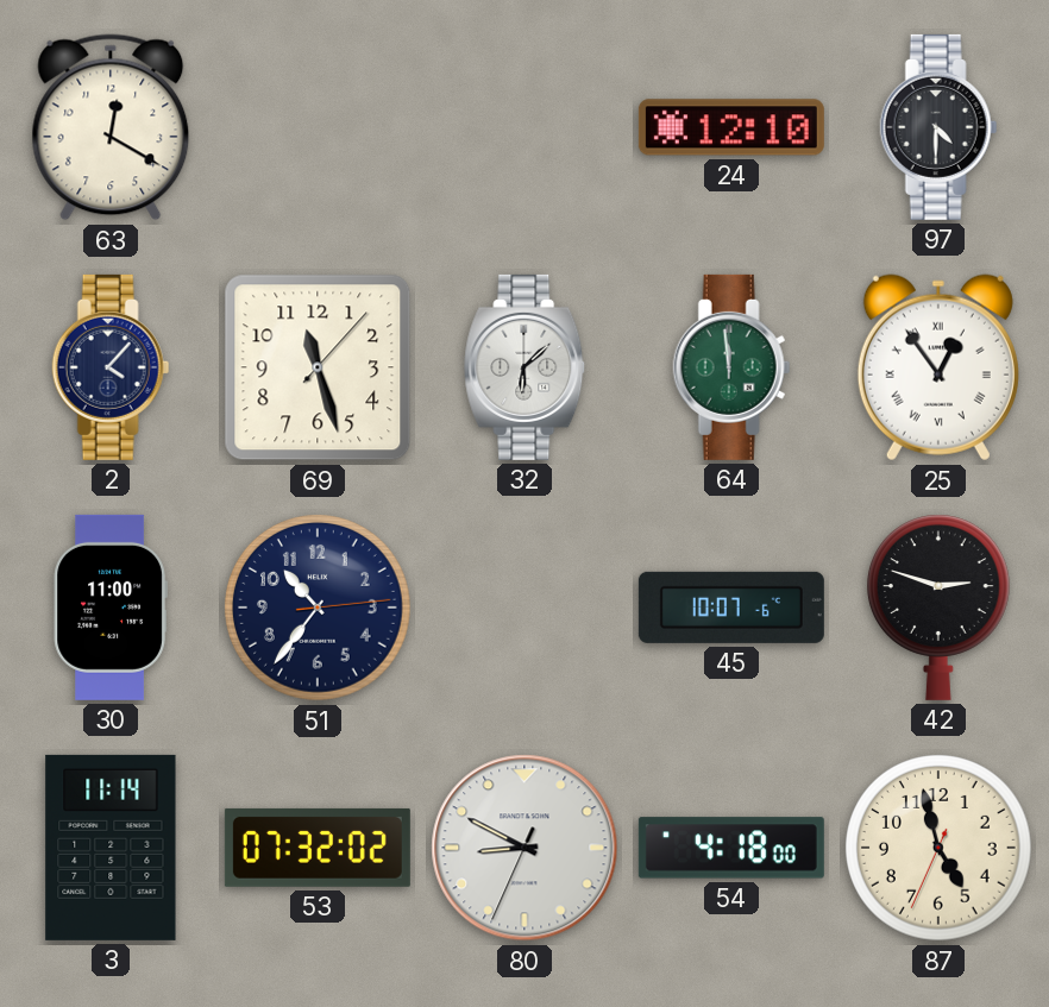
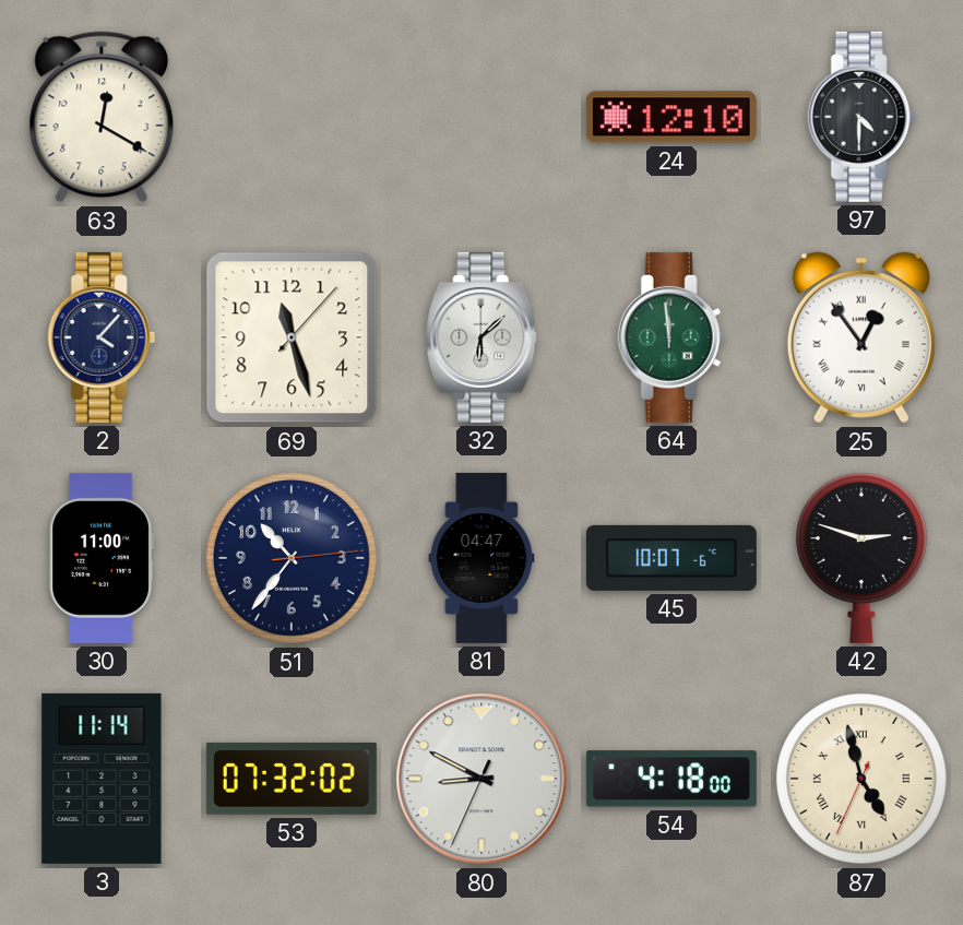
81: none -> 04:47
87 numerals: Arabic -> Roman
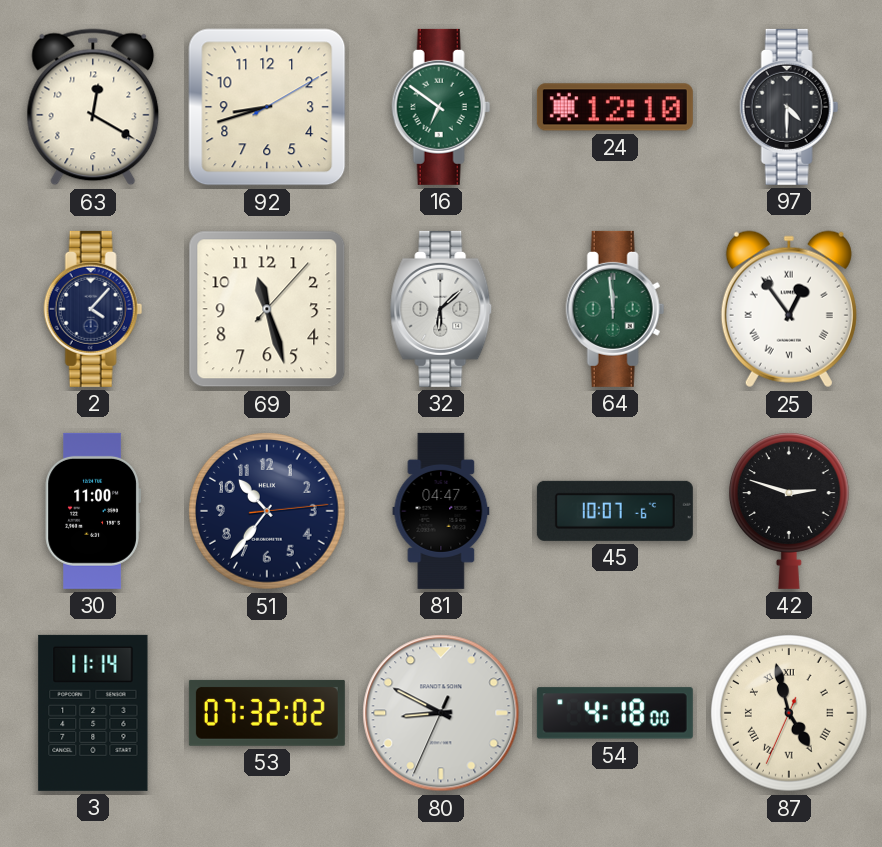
92: none -> 8:42
16: none -> 6:51
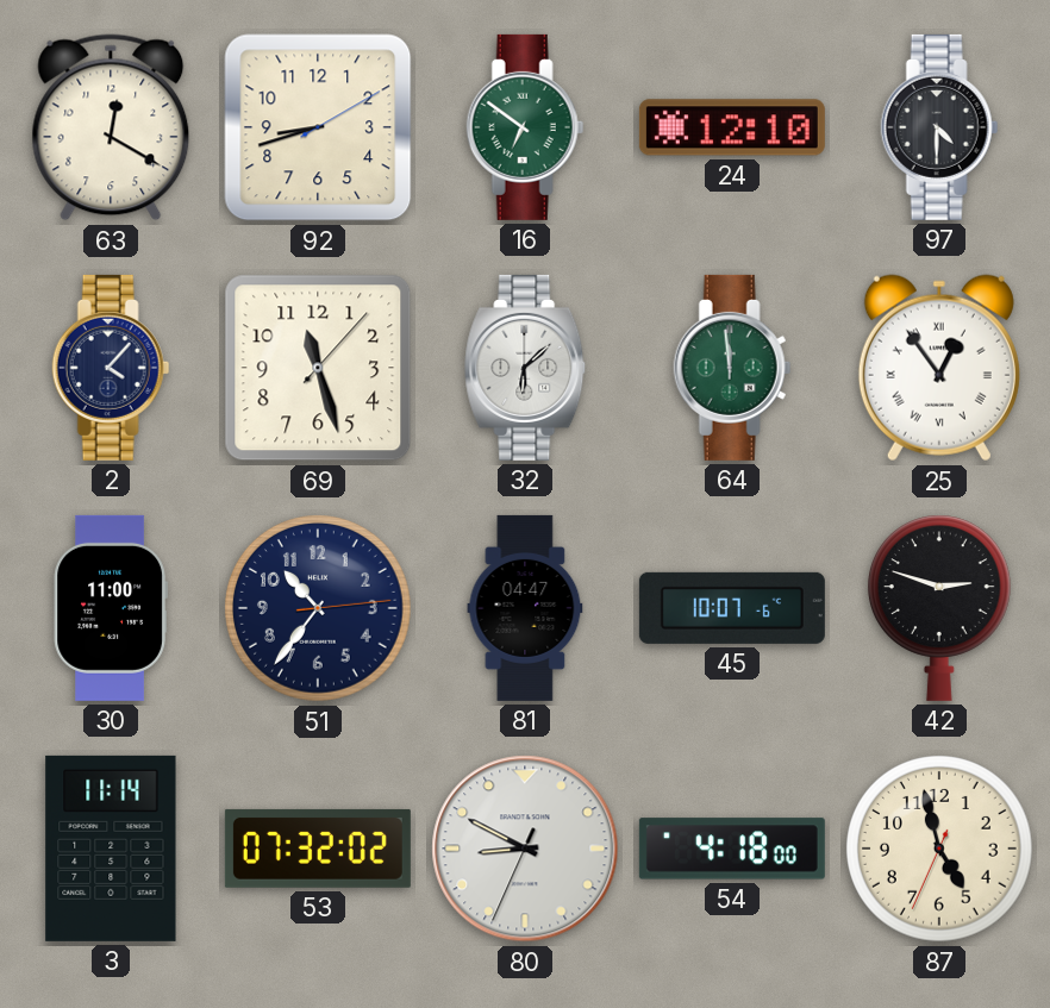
87 numerals: Roman -> Arabic
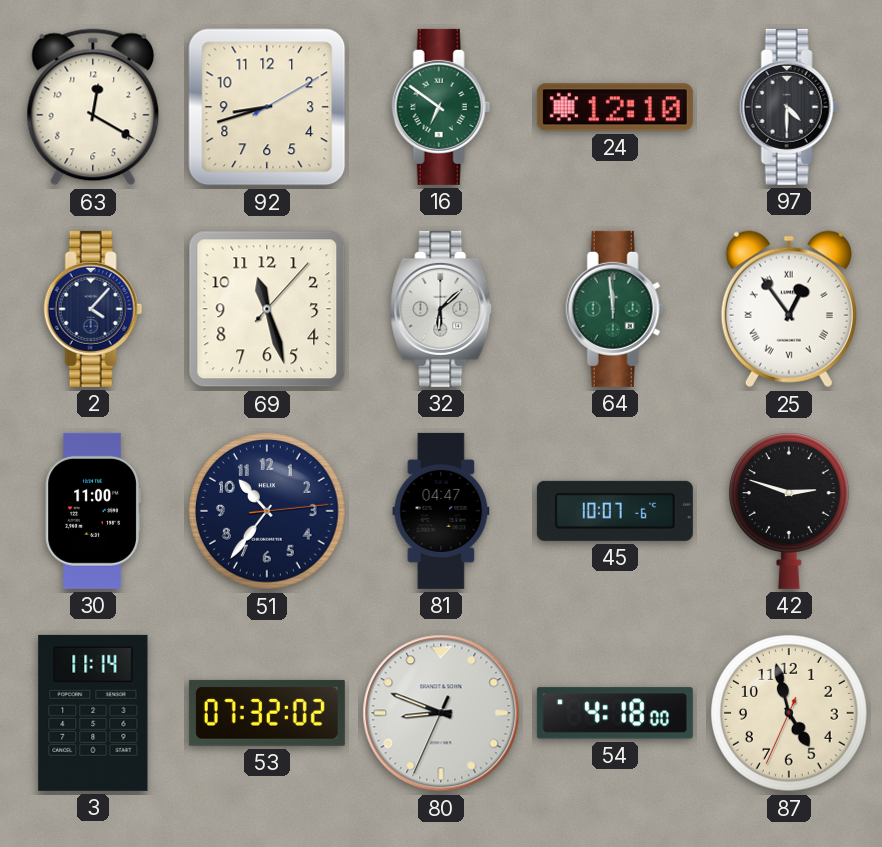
80: 8:49 -> 8:48
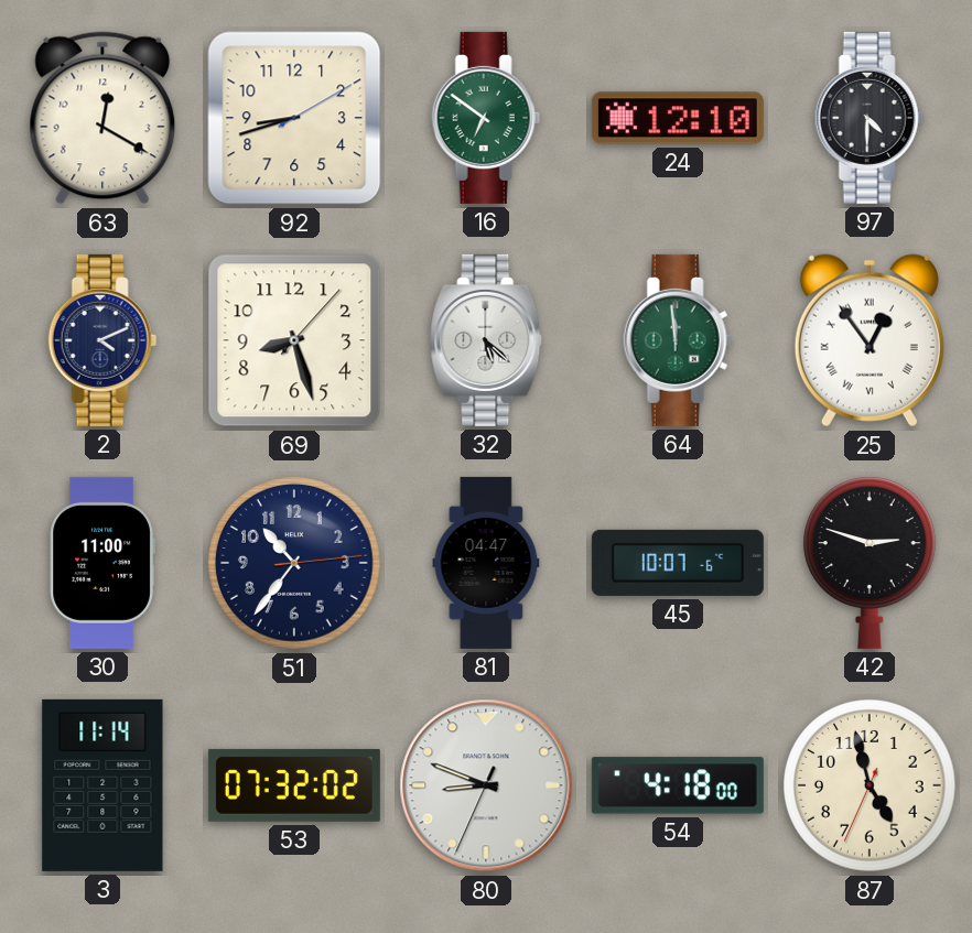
2: 4:07 -> 4:11
69: 11:27 -> 8:27
32: 6:08 -> 5:22
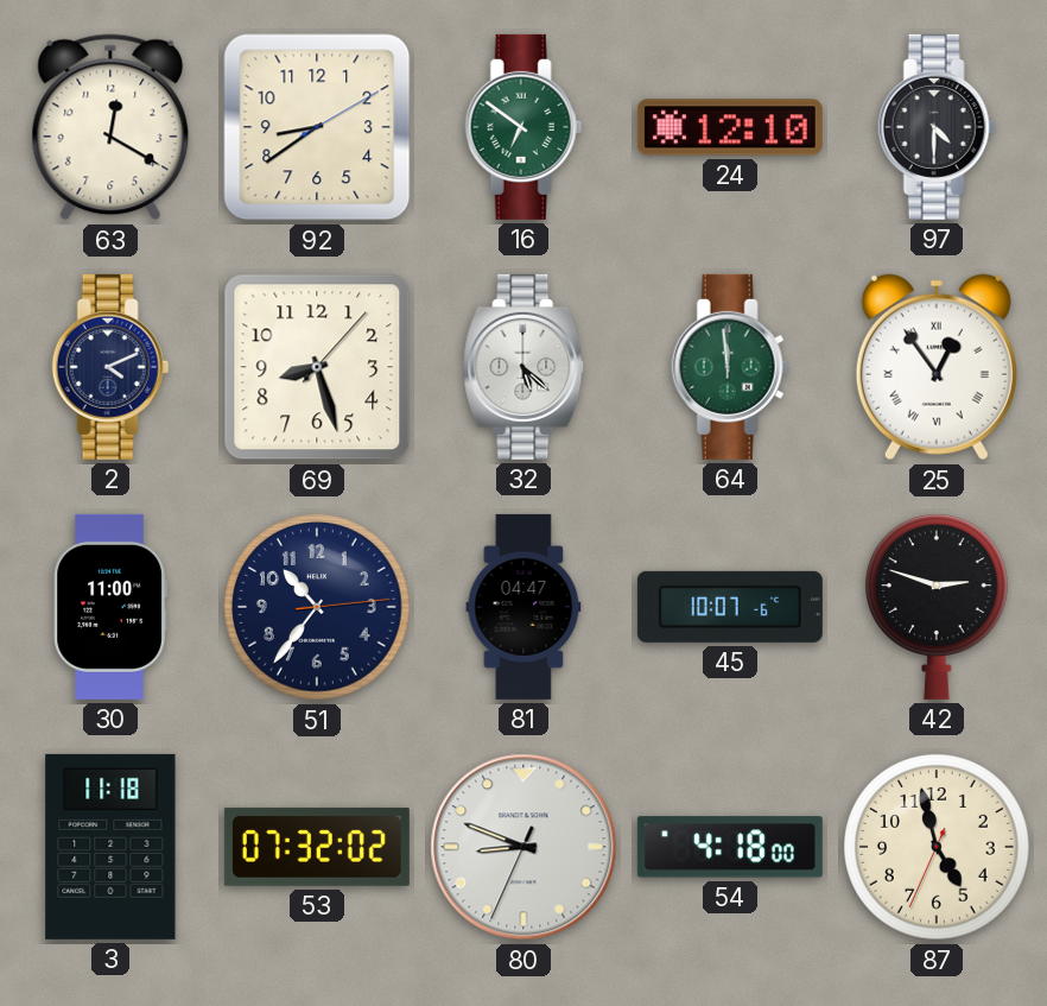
92: 8:42 -> 8:39
3: 11:14 -> 11:18
